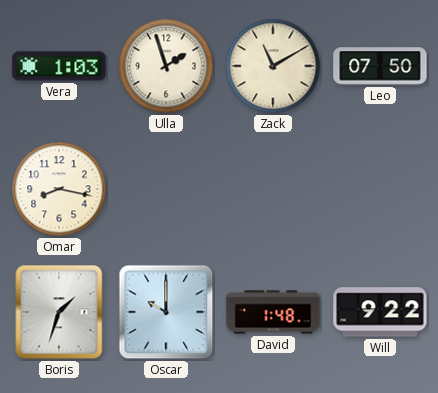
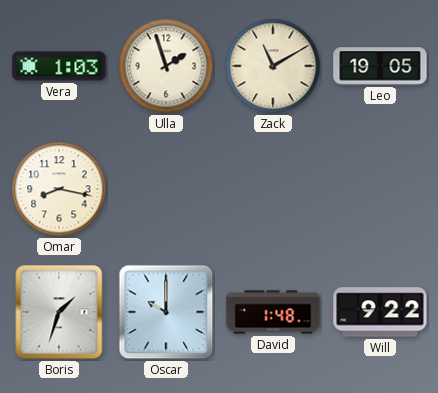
Leo: 07:50 -> 19:05
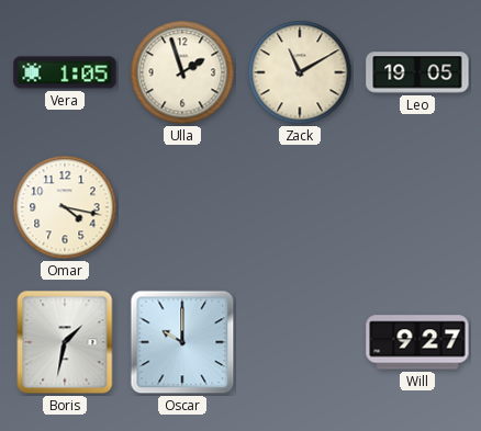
Vera: 1:03 -> 1:05
Omar: 8:17 -> 4:17
Boris: 1:33 -> 1:32
David: 1:48 -> none
Will: 9:22 -> 9:27
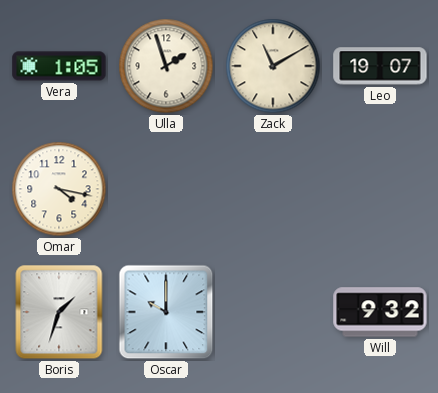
Leo: 19:05 -> 19:07
Boris: 1:32 -> 1:33
Will: 9:27 -> 9:32
